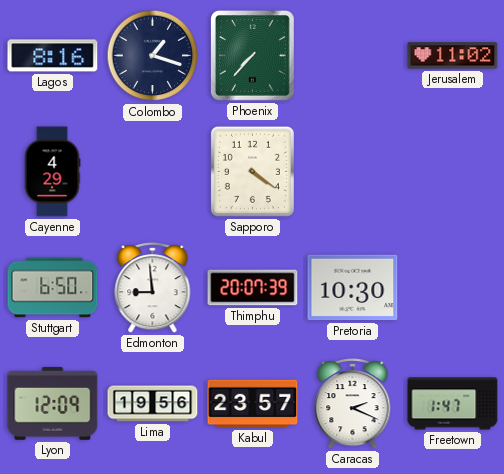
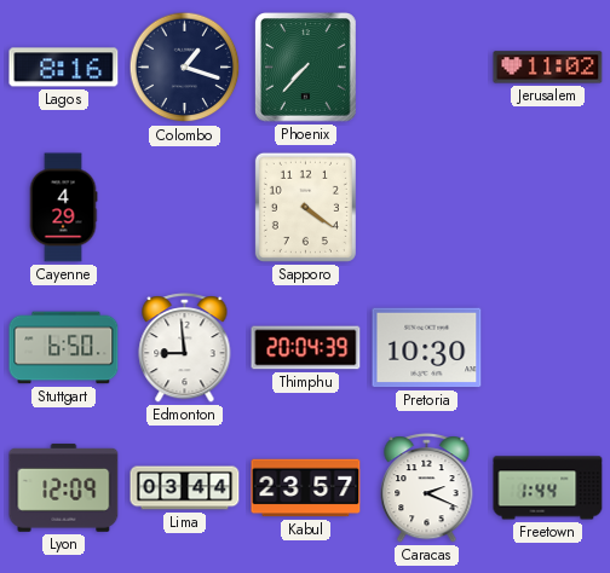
Thimphu: 20:07 -> 20:04
Lima: 19:56 -> 03:44
Freetown: 1:47 -> 1:44
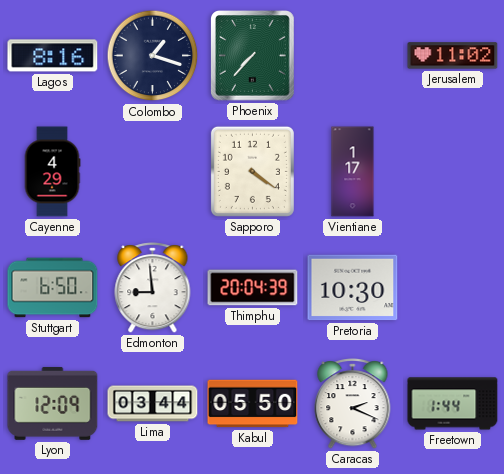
Vientiane: none -> 1:17
Kabul: 23:57 -> 05:50
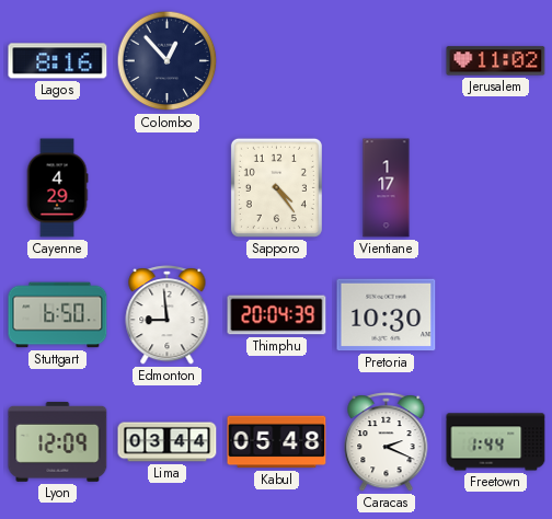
Colombo: 1:18 -> 12:53
Phoenix: 7:37 -> none
Sapporo: 4:21 -> 4:24
Kabul: 05:50 -> 05:48
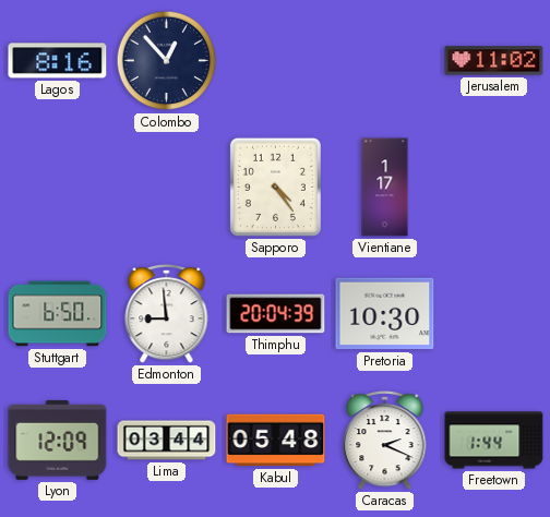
Cayenne: 4:29 -> none
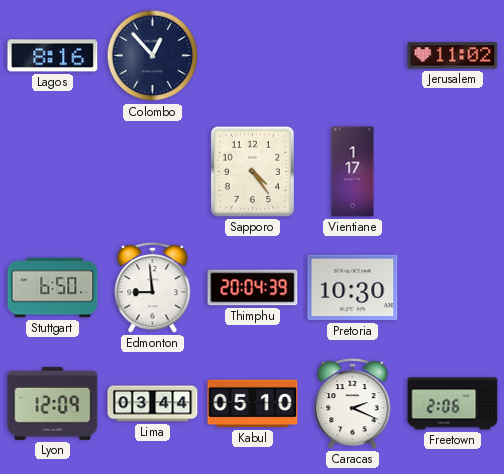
Kabul: 05:48 -> 05:10
Freetown: 1:44 -> 2:06
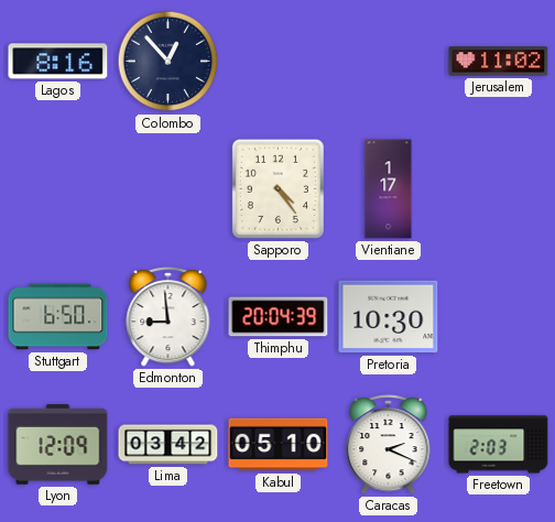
Lima: 03:44 -> 03:42
Freetown: 2:06 -> 2:03
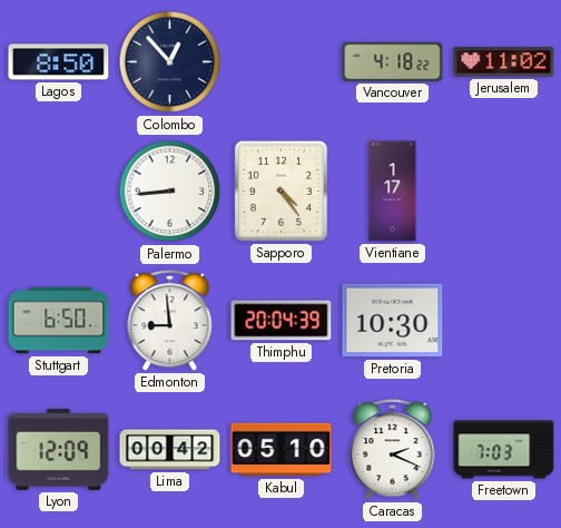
Lagos: 8:16 -> 8:50
Vancouver: none -> 4:18
Palermo: none -> 8:44
Lima: 03:42 -> 00:42
Freetown: 2:03 -> 7:03
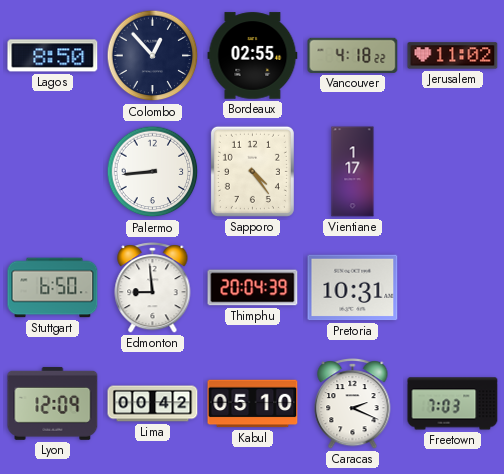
Bordeaux: none -> 02:55
Pretoria: 10:30 -> 10:31
